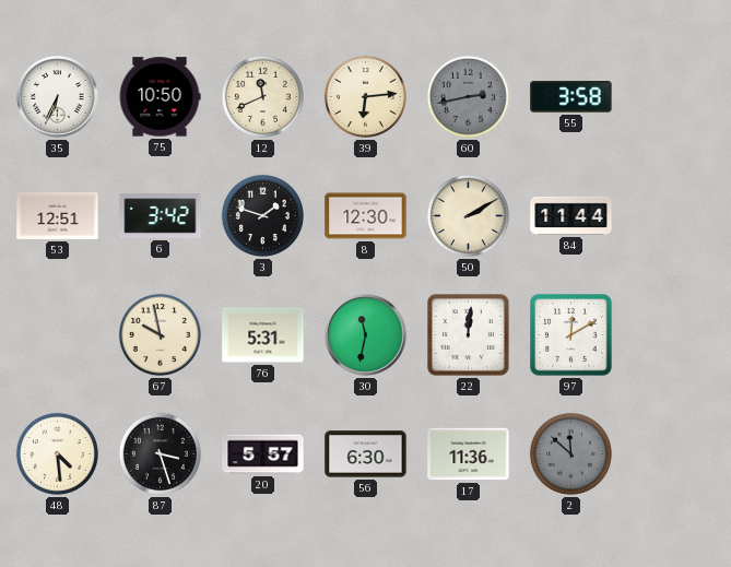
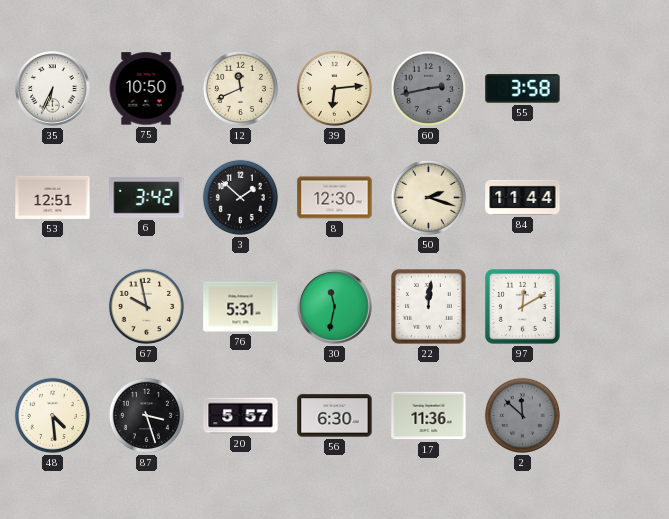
3: 1:48 -> 1:52
50: 2:10 -> 2:18
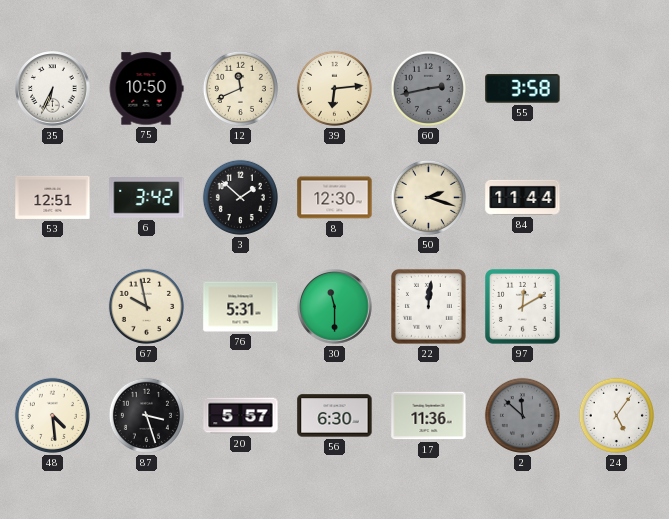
30: 11:32 -> 11:30
24: none -> 5:06
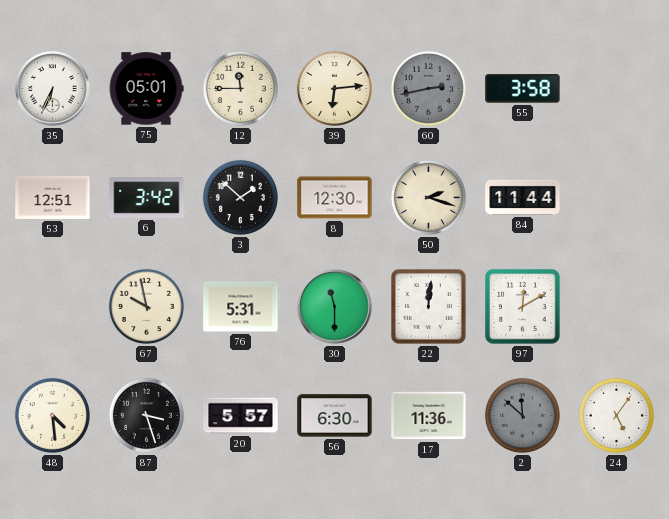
75: 10:50 -> 05:01
12: 11:41 -> 11:45
